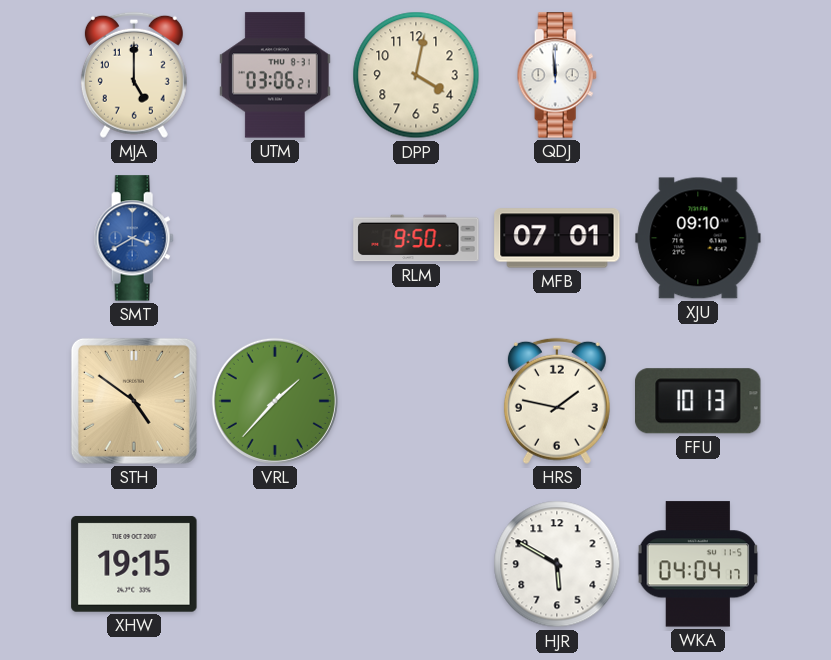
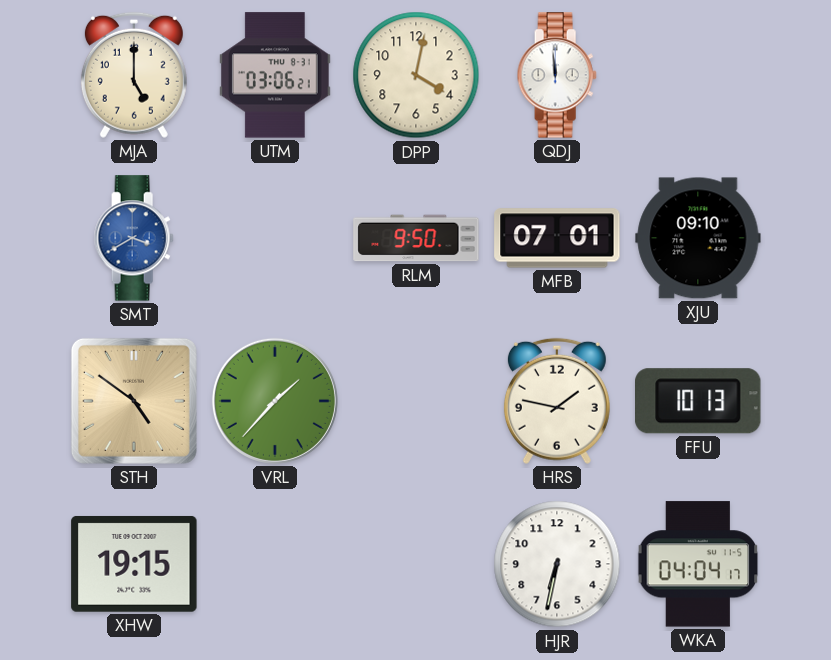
HJR: 5:50 -> 6:32
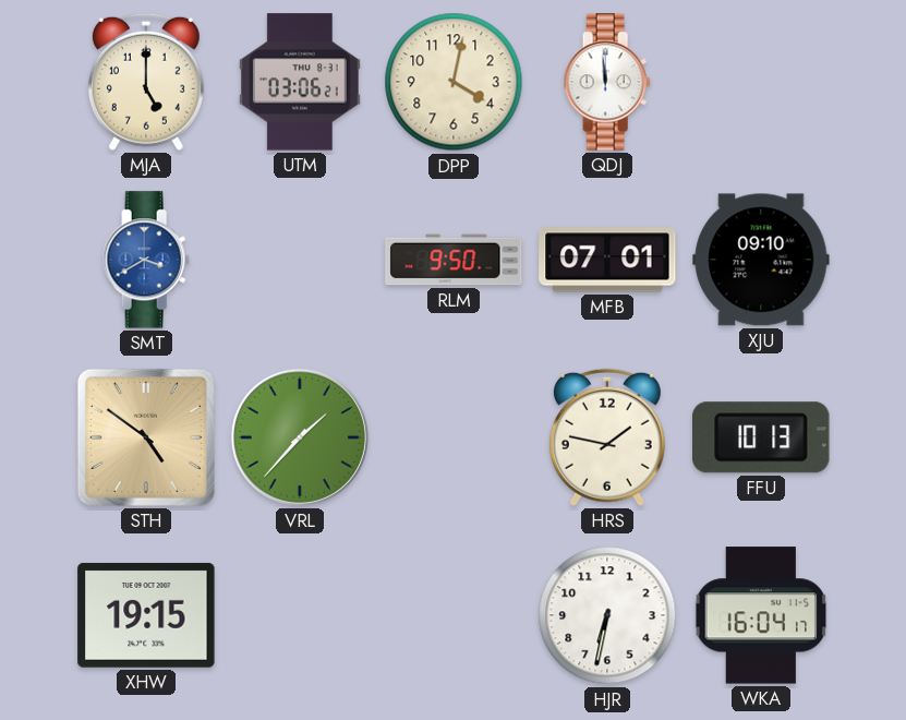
WKA: 04:04 -> 16:04
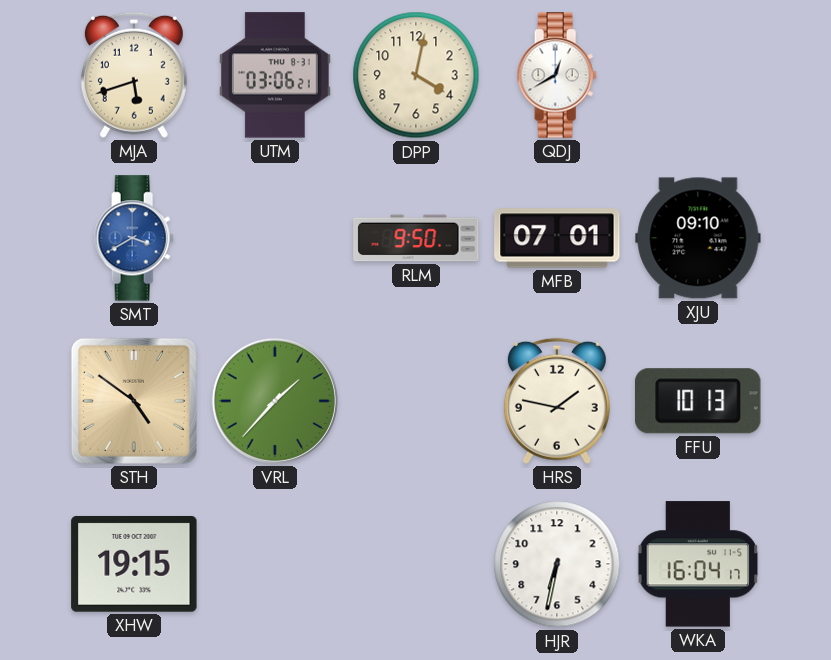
MJA: 5:00 -> 5:42
QDJ: 11:59 -> 12:40
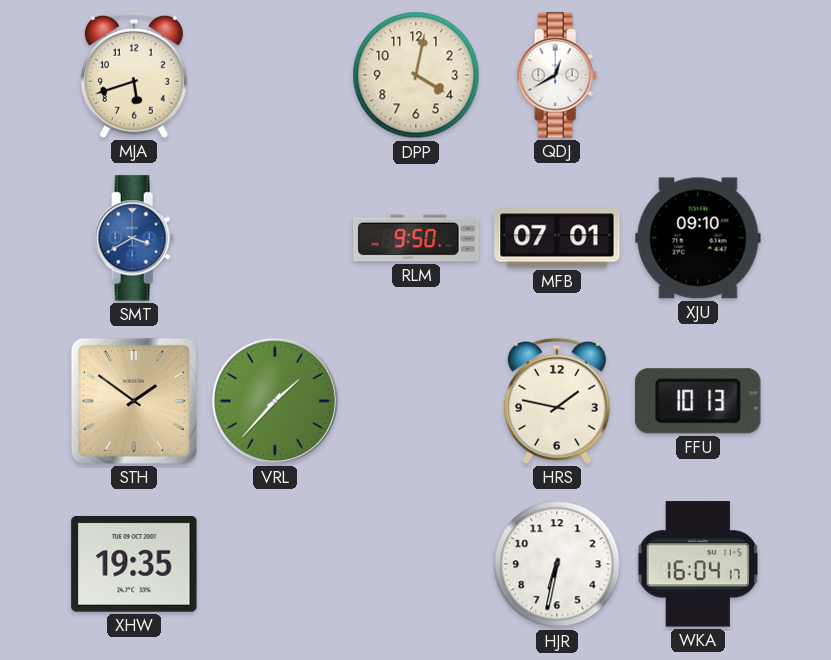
UTM: 03:06 -> none
STH: 4:51 -> 1:51
XHW: 19:15 -> 19:35
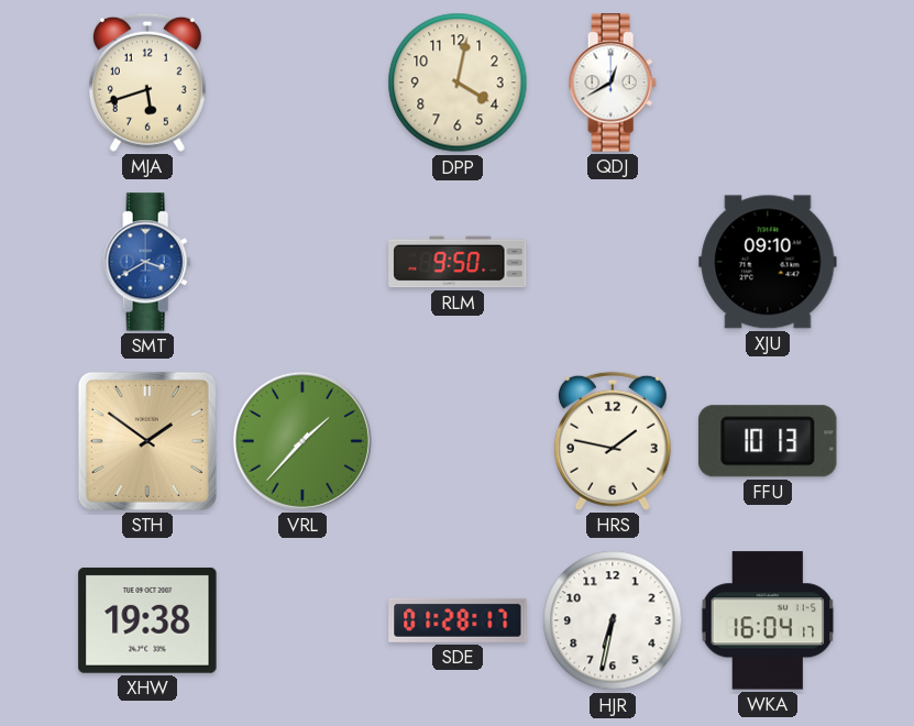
MFB: 07:01 -> none
XHW: 19:35 -> 19:38
SDE: none -> 01:28
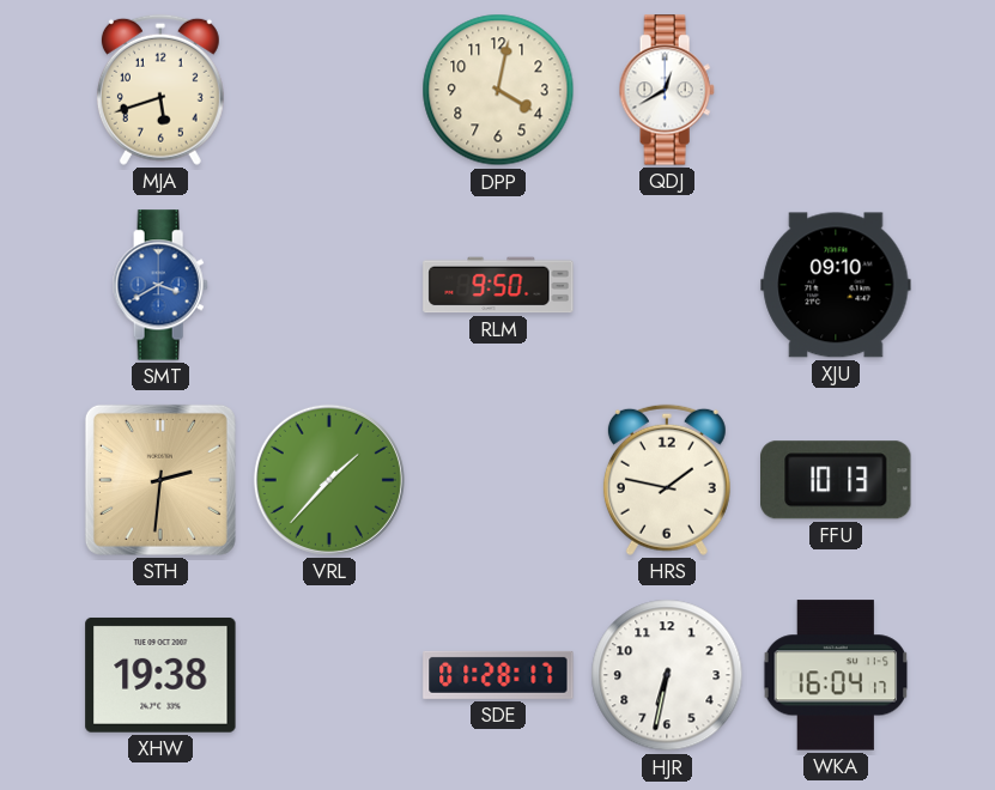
STH: 1:51 -> 2:31
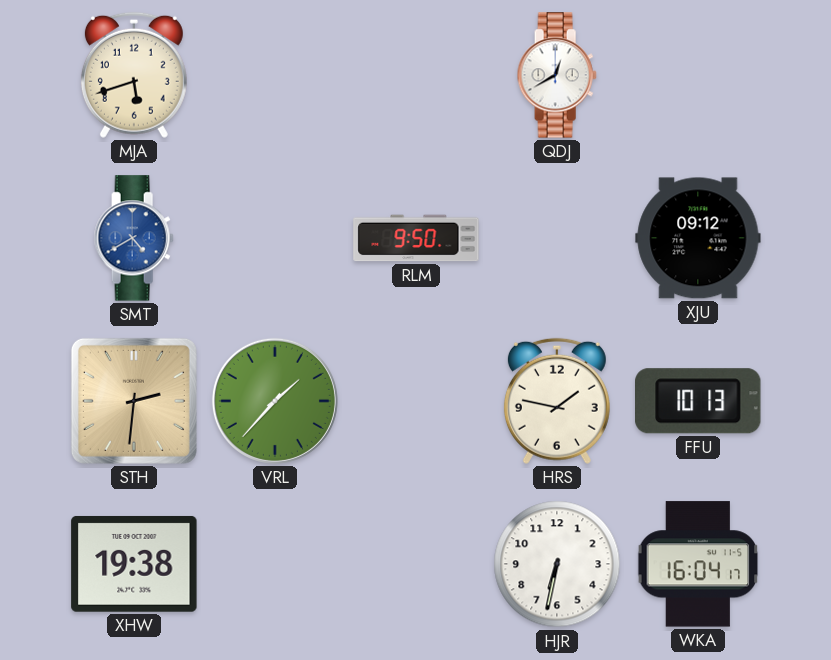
DPP: 4:02 -> none
SMT: 3:40 -> 4:40
XJU: 09:10 -> 09:12
SDE: 01:28 -> none
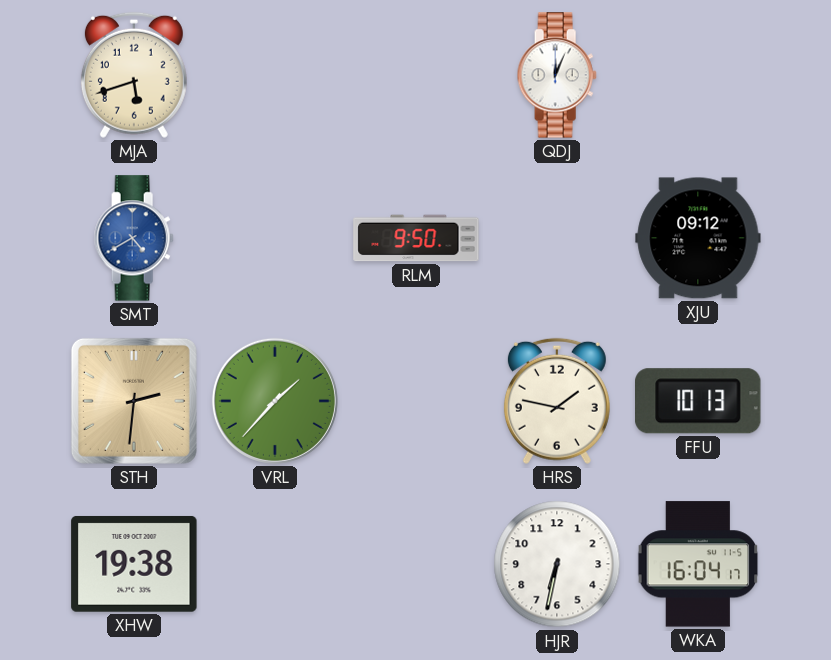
QDJ: 12:40 -> 12:04
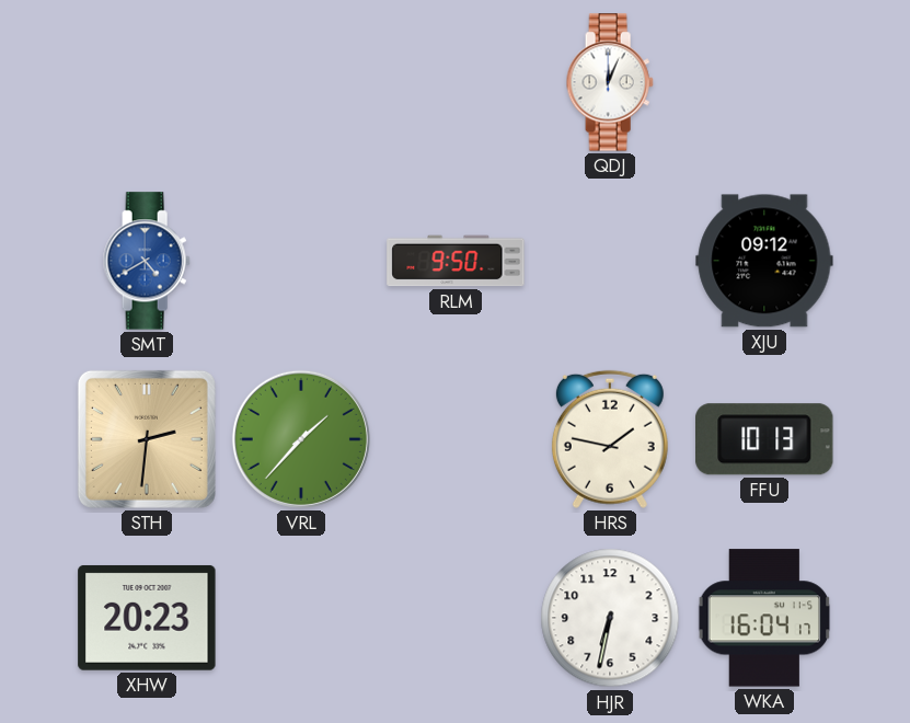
MJA: 5:42 -> none
XHW: 19:38 -> 20:23
